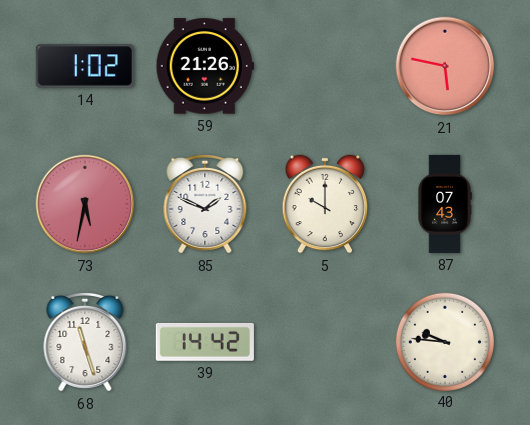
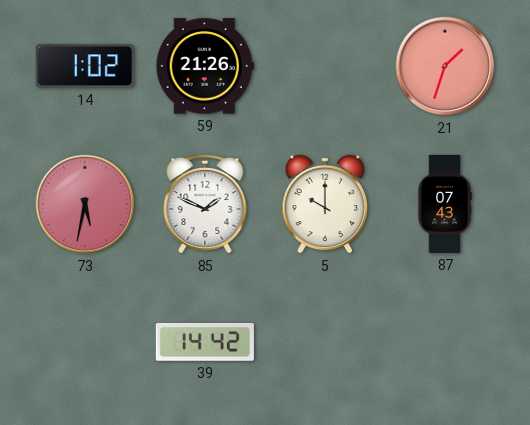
21: 5:47 -> 1:33
68: 11:27 -> none
40: 9:46 -> none
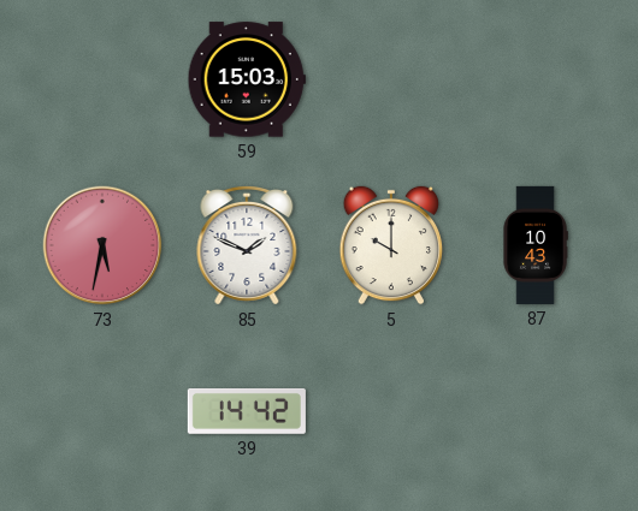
14: 1:02 -> none
59: 21:26 -> 15:03
21: 1:33 -> none
87: 07:43 -> 10:43
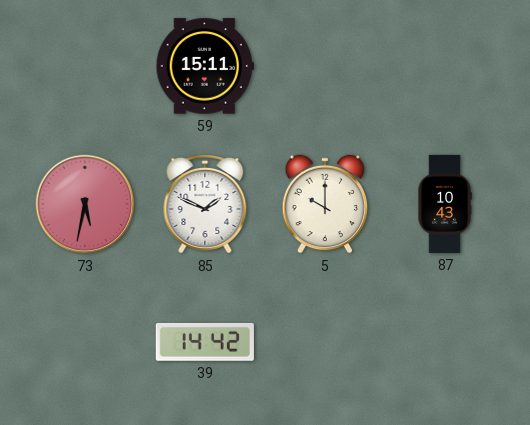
59: 15:03 -> 15:11
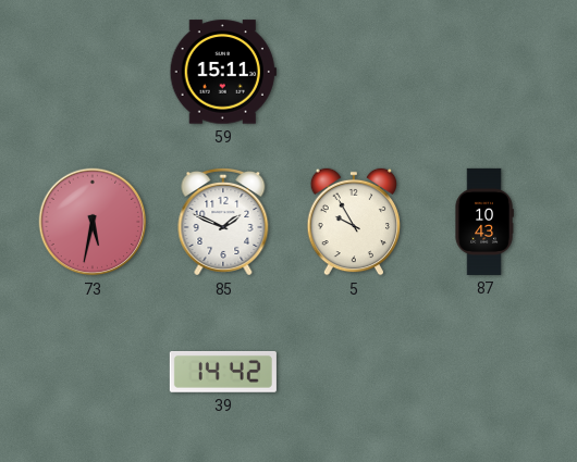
5: 10:00 -> 9:55
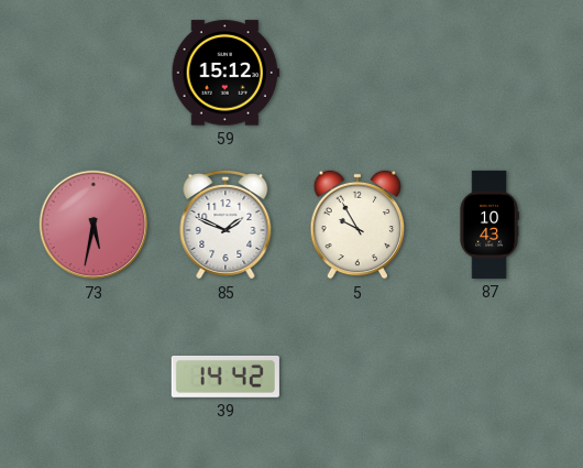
59: 15:11 -> 15:12
